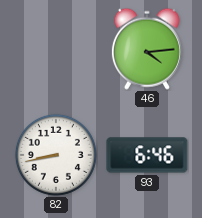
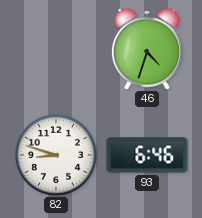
46: 4:14 -> 4:33
82: 8:43 -> 8:48
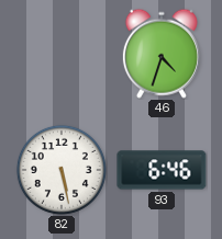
82: 8:48 -> 5:28
